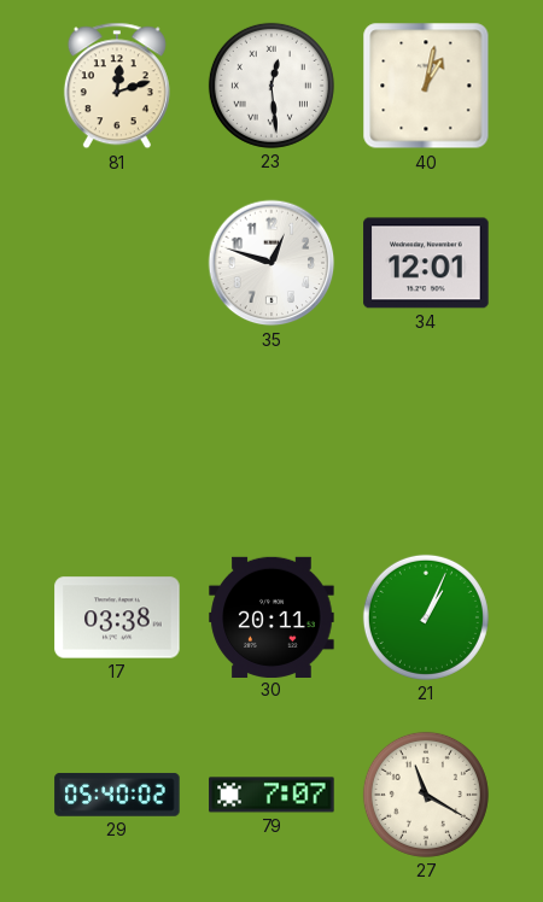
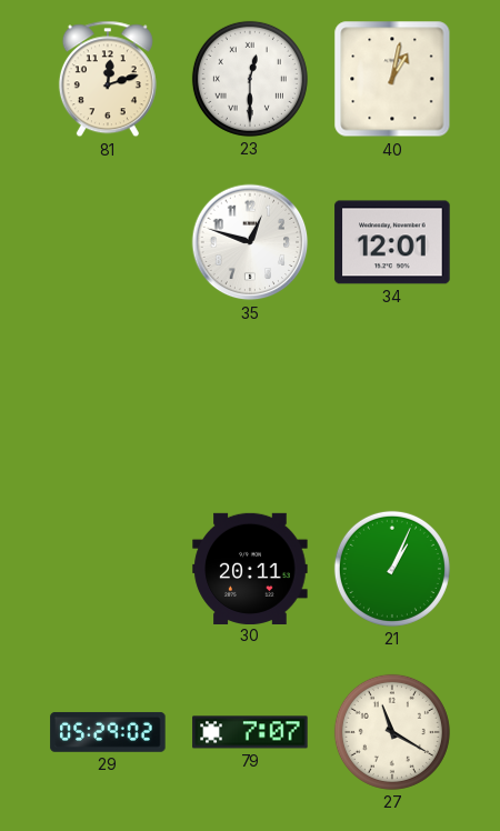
23: 12:29 -> 12:30
17: 03:38 -> none
29: 05:40 -> 05:29
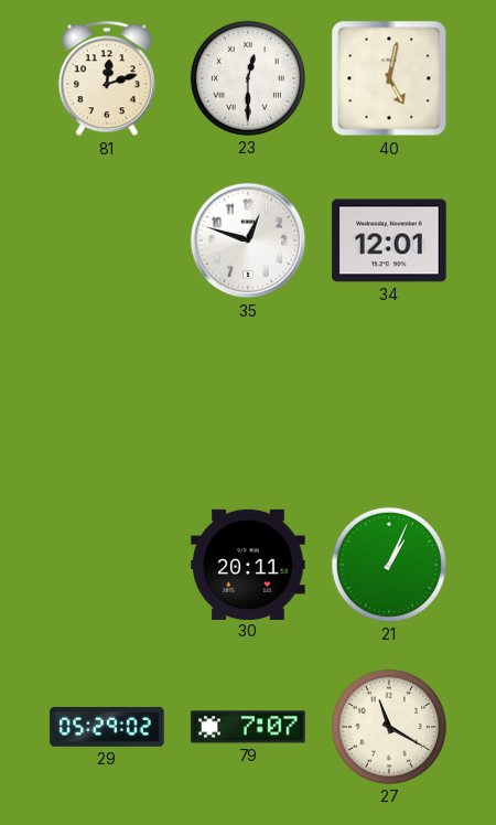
40: 1:02 -> 5:02
